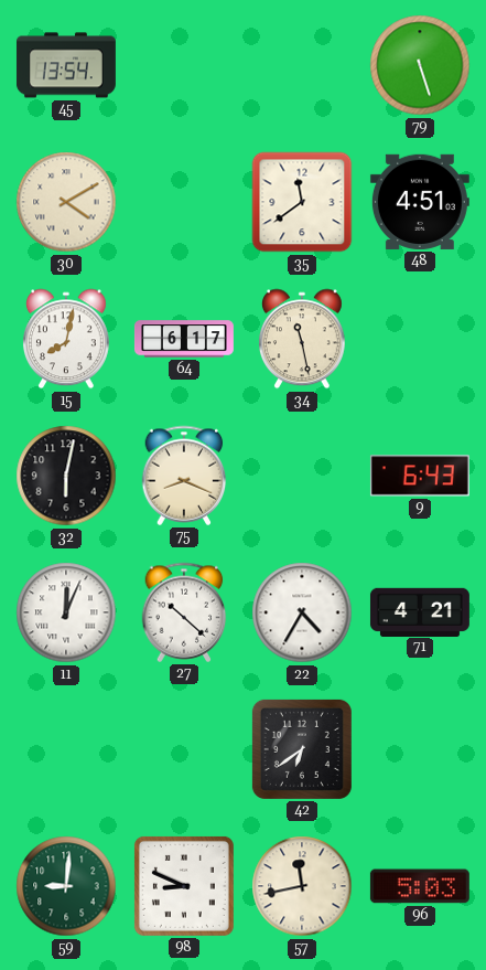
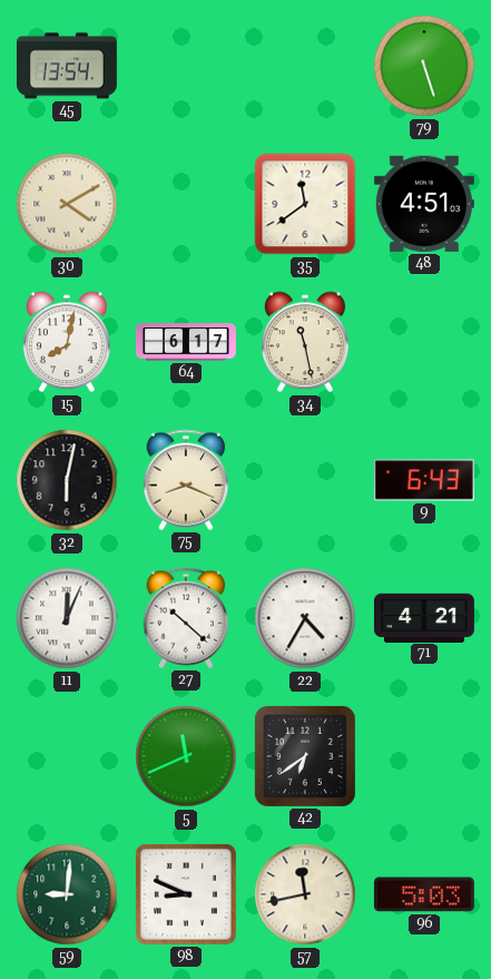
5: none -> 11:41
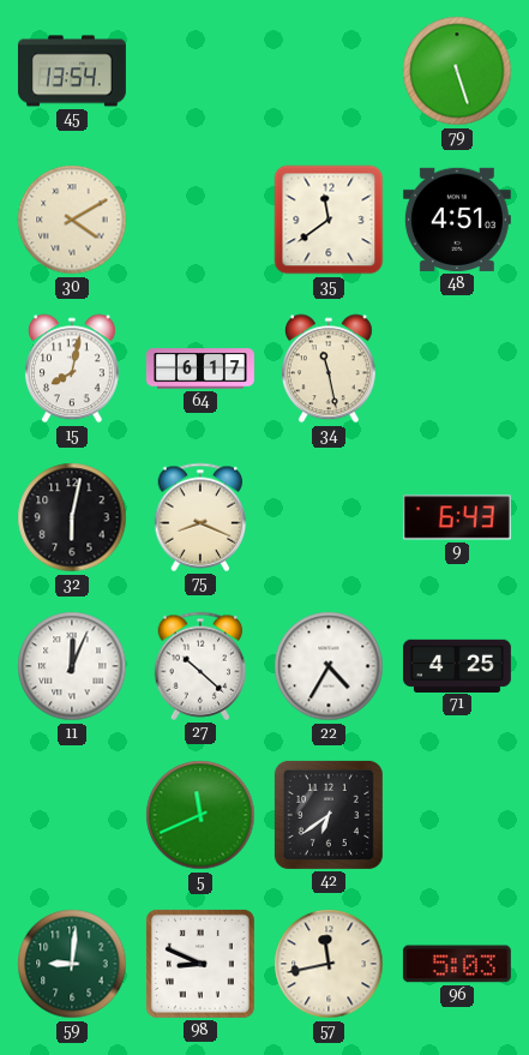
71: 4:21 -> 4:25
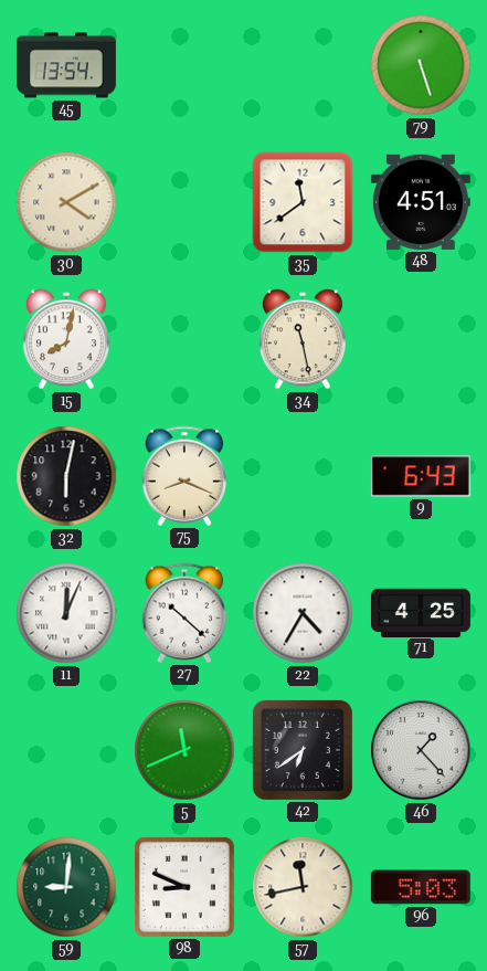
64: 6:17 -> none
46: none -> 1:23
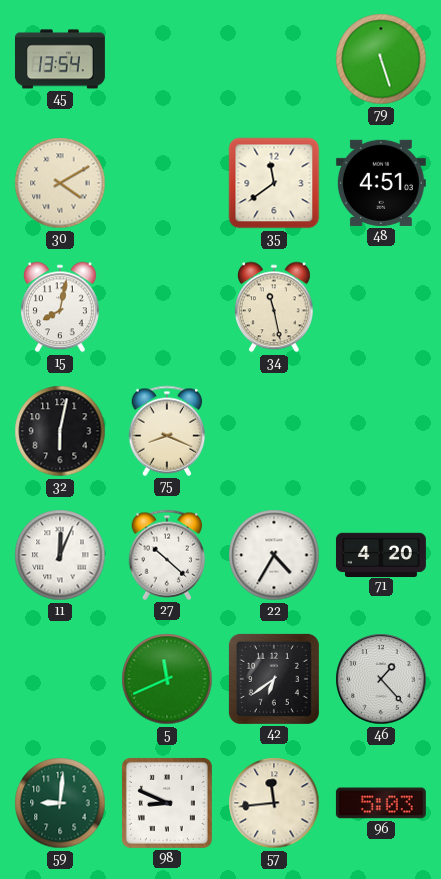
9: 6:43 -> none
71: 4:25 -> 4:20
57: 11:43 -> 11:44
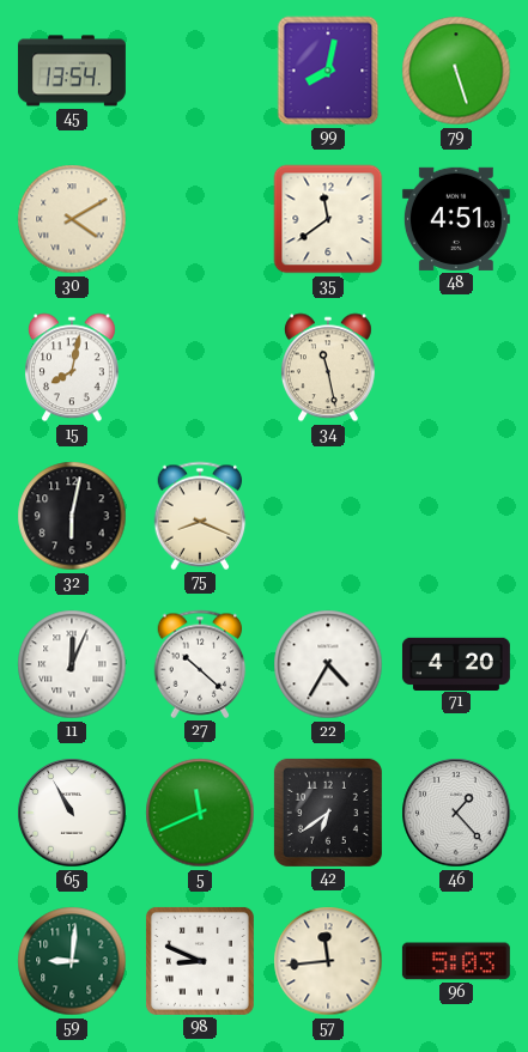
99: none -> 8:02
65: none -> 10:55
